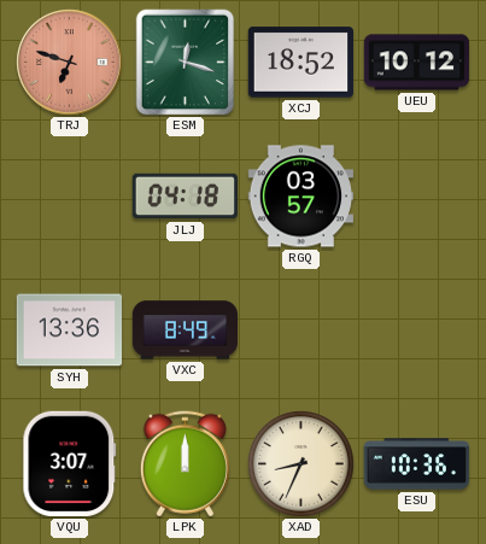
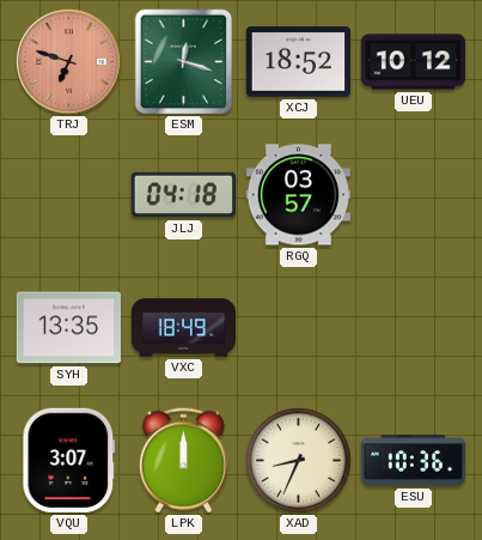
SYH: 13:36 -> 13:35
VXC: 8:49 -> 18:49
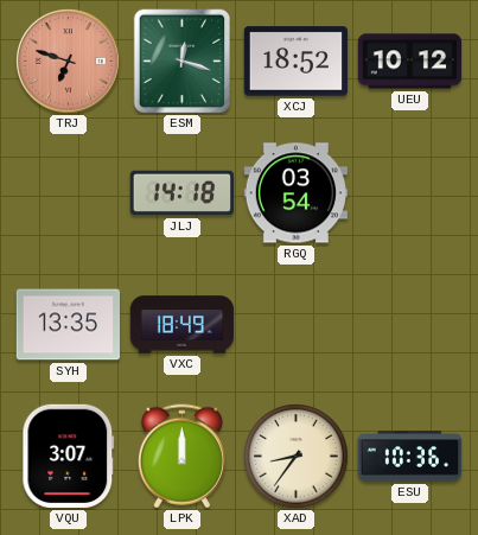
JLJ: 04:18 -> 14:18
RGQ: 03:57 -> 03:54
XAD: 8:34 -> 8:36
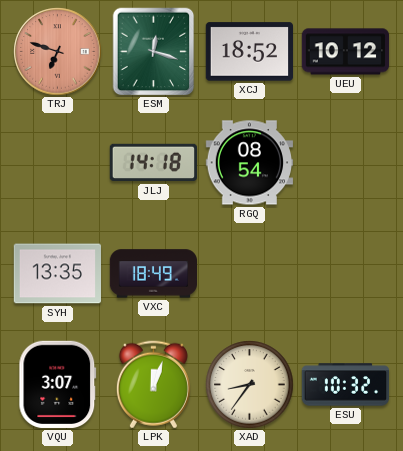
RGQ: 03:54 -> 08:54
LPK: 12:00 -> 12:03
ESU: 10:36 -> 10:32
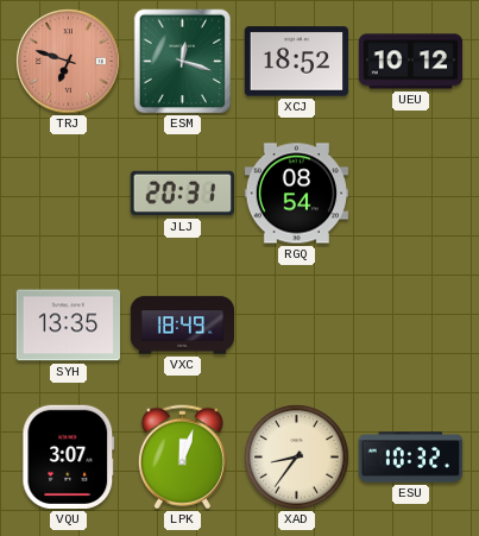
JLJ: 14:18 -> 20:31
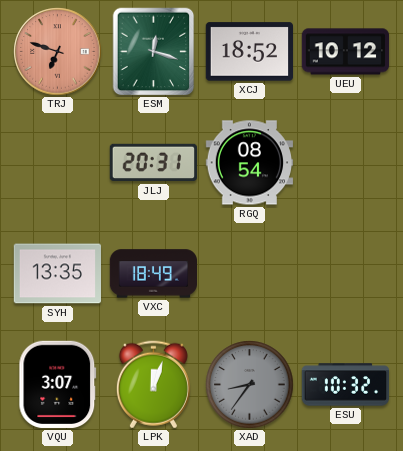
XAD dial: cream -> grey
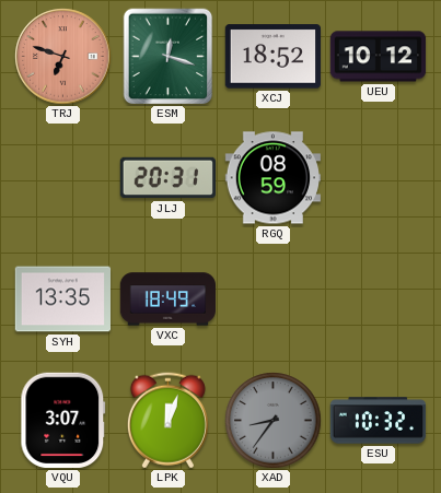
RGQ: 08:54 -> 08:59
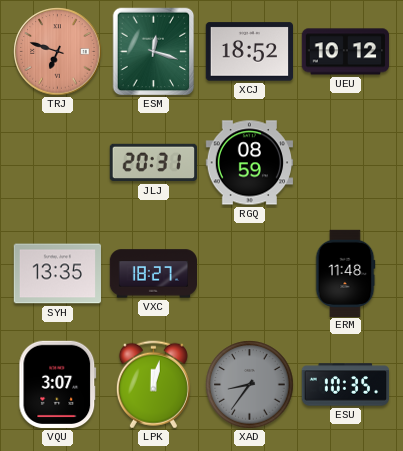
VXC: 18:49 -> 18:27
ERM: none -> 11:48
LPK: 12:03 -> 12:02
ESU: 10:32 -> 10:35
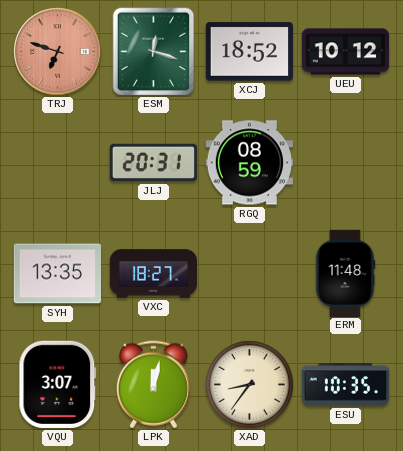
XAD dial: grey -> cream
